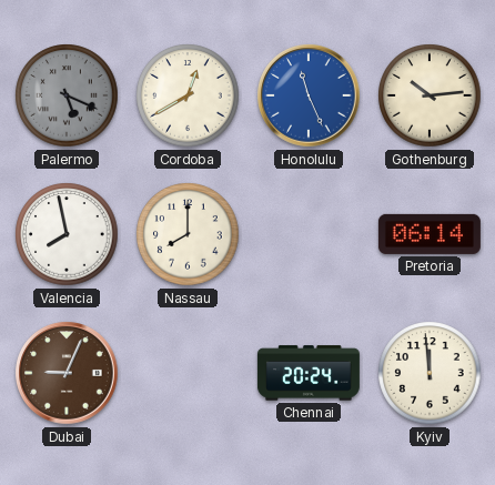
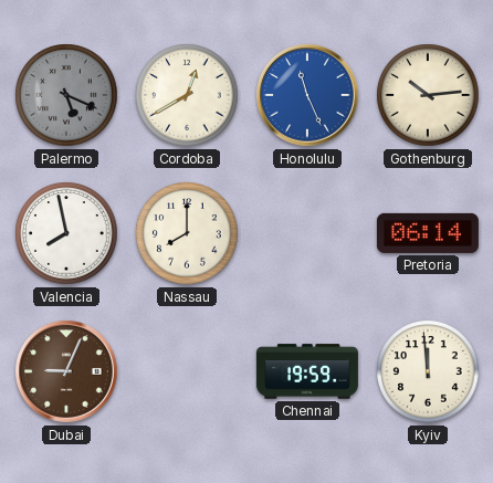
Chennai: 20:24 -> 19:59
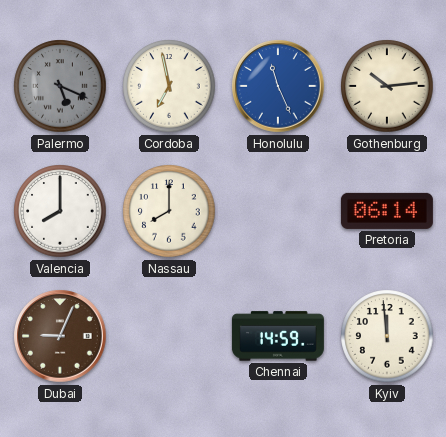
Cordoba: 12:40 -> 6:58
Valencia: 7:58 -> 8:00
Chennai: 19:59 -> 14:59
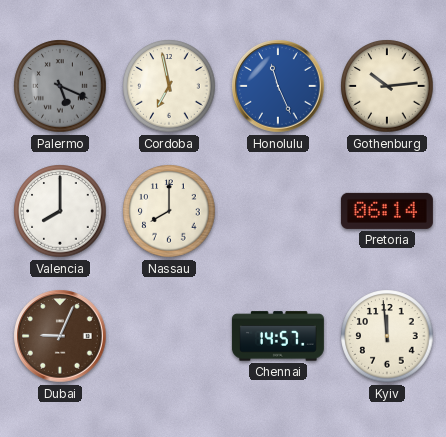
Chennai: 14:59 -> 14:57
